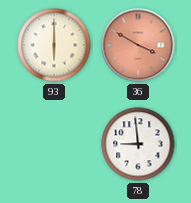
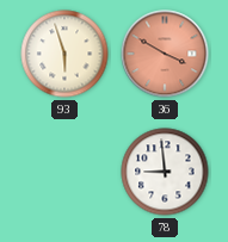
93: 6:00 -> 5:57
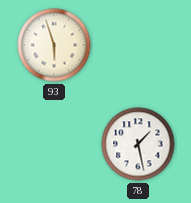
36: 3:50 -> none
78: 8:59 -> 1:28
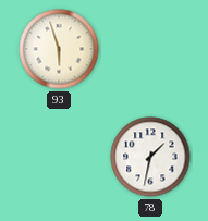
78: 1:28 -> 1:32
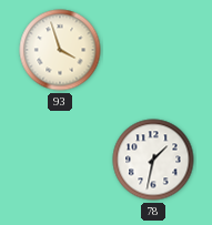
93: 5:57 -> 3:57
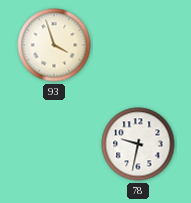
78: 1:32 -> 9:32
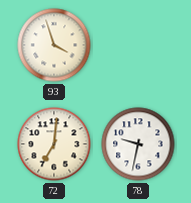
72: none -> 7:01
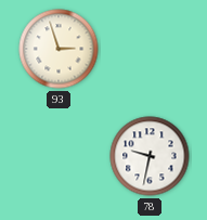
93: 3:57 -> 2:57
72: 7:01 -> none
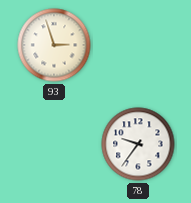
78: 9:32 -> 9:36
